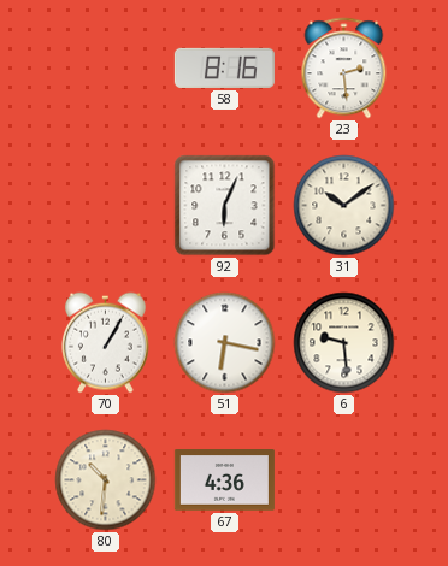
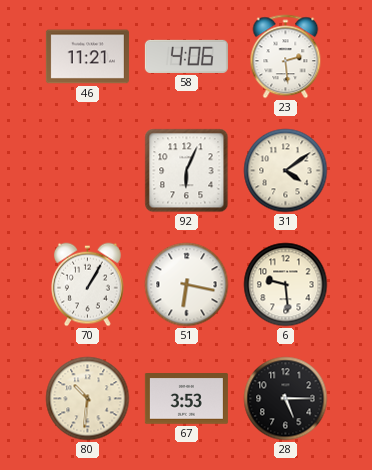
46: none -> 11:21
58: 8:16 -> 4:06
31: 10:09 -> 4:09
67: 4:36 -> 3:53
28: none -> 5:15
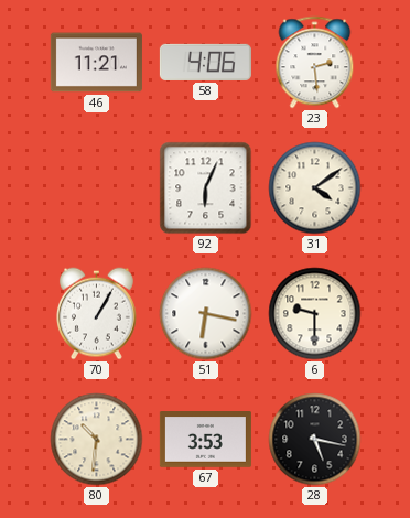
6: 9:29 -> 9:30
28: 5:15 -> 5:17
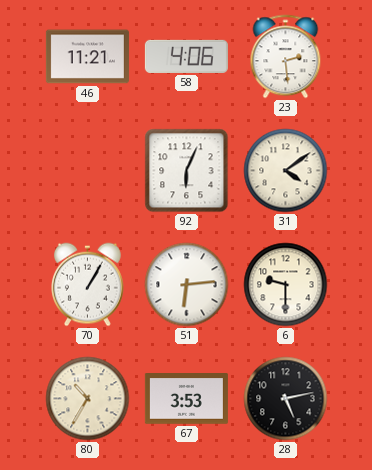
51: 6:17 -> 6:14
80: 10:31 -> 10:35
28: 5:17 -> 5:13
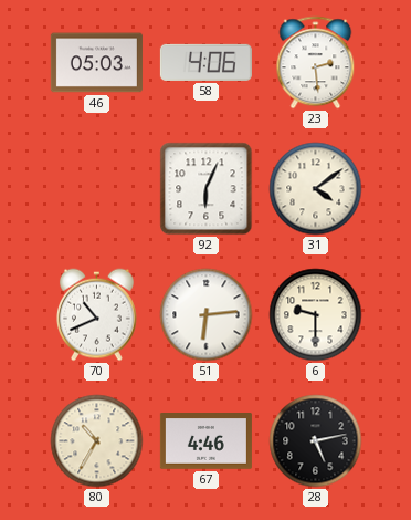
46: 11:21 -> 05:03
70: 1:05 -> 10:41
67: 3:53 -> 4:46
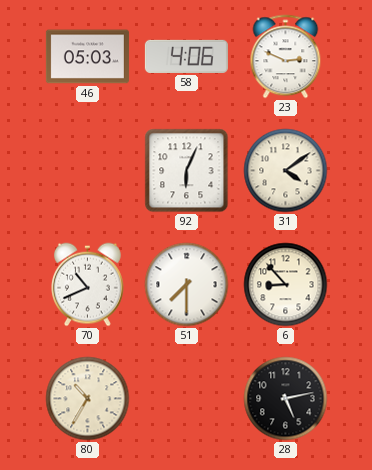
23: 2:29 -> 2:49
51: 6:14 -> 7:30
6: 9:30 -> 8:53
67: 4:46 -> none
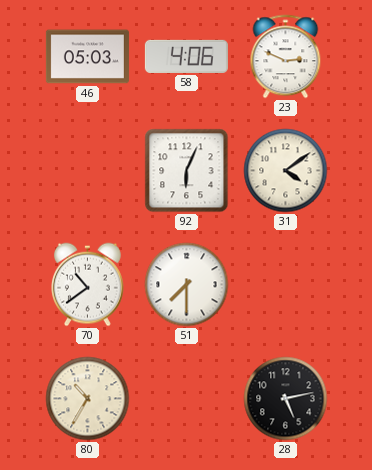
70: 10:41 -> 10:39
6: 8:53 -> none
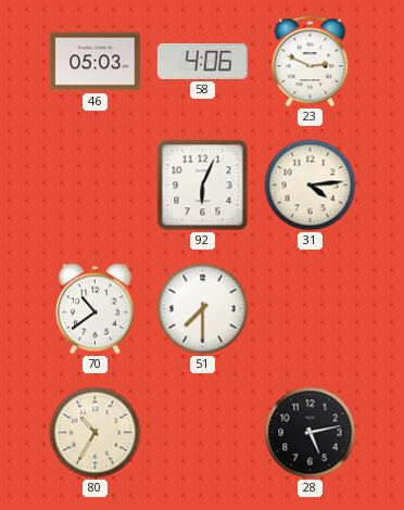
31: 4:09 -> 4:14
